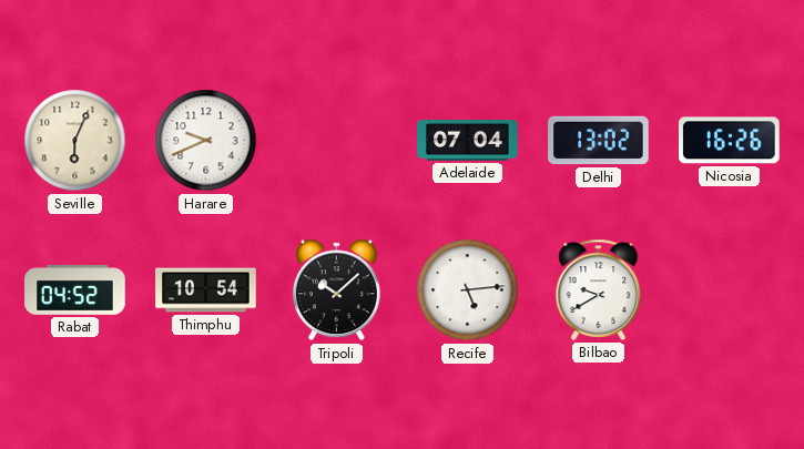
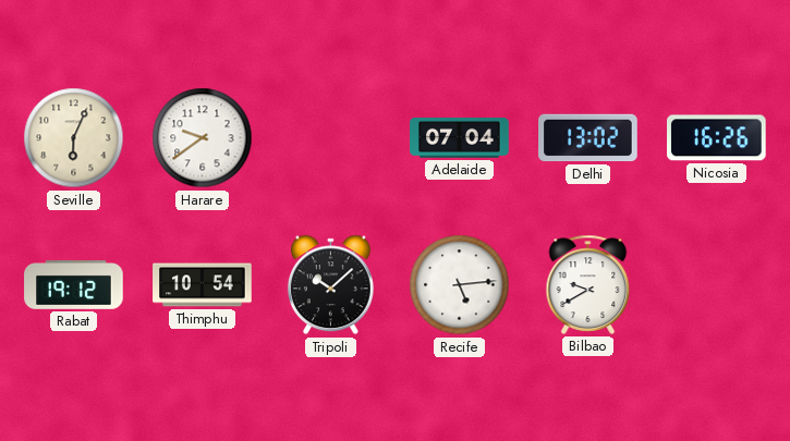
Harare: 9:41 -> 9:39
Rabat: 04:52 -> 19:12
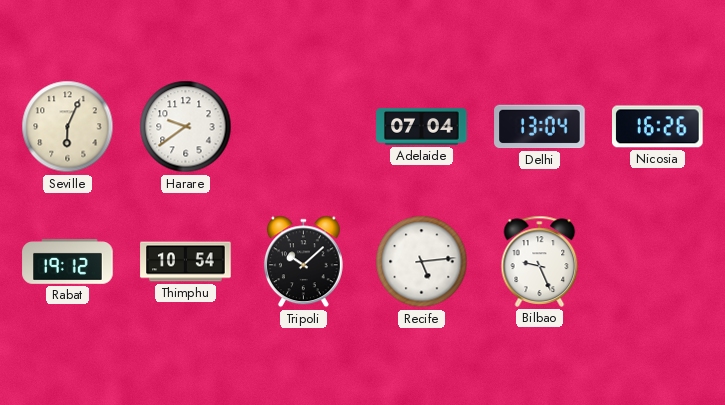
Delhi: 13:02 -> 13:04
Bilbao: 9:40 -> 9:26
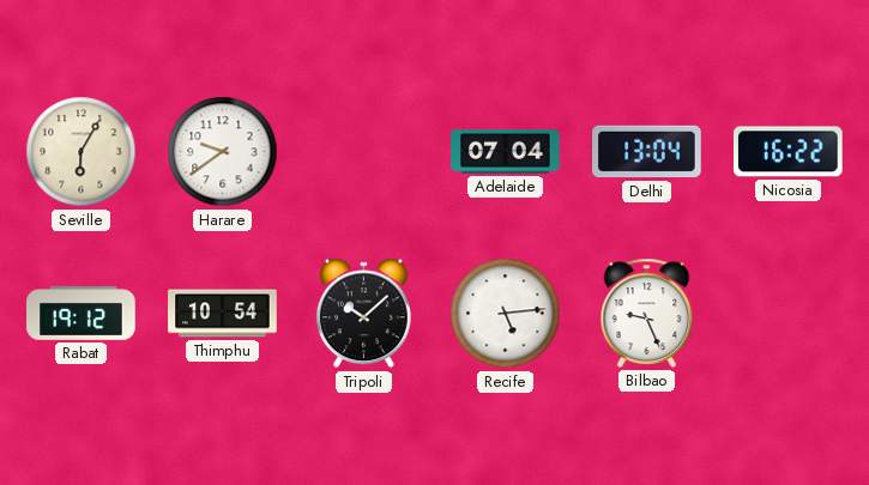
Seville: 6:04 -> 6:05
Nicosia: 16:26 -> 16:22
